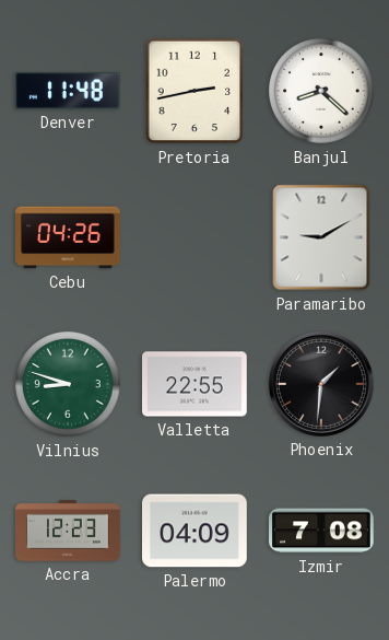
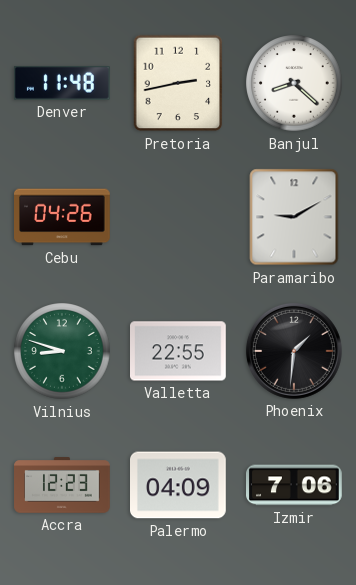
Izmir: 7:08 -> 7:06
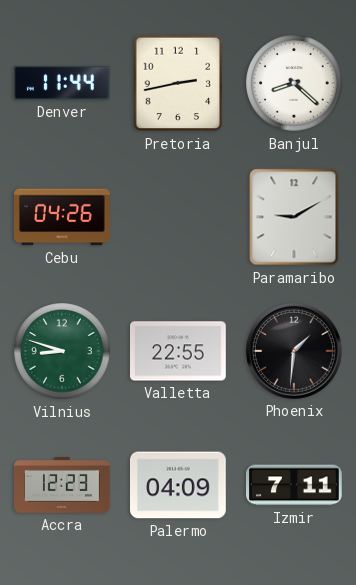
Denver: 11:48 -> 11:44
Izmir: 7:06 -> 7:11
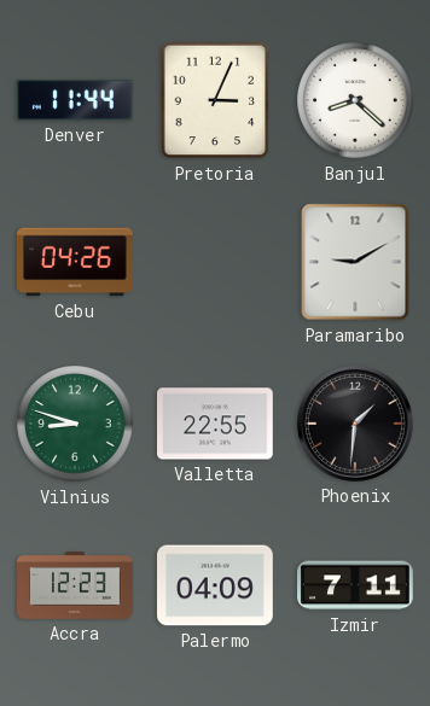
Pretoria: 2:43 -> 3:04
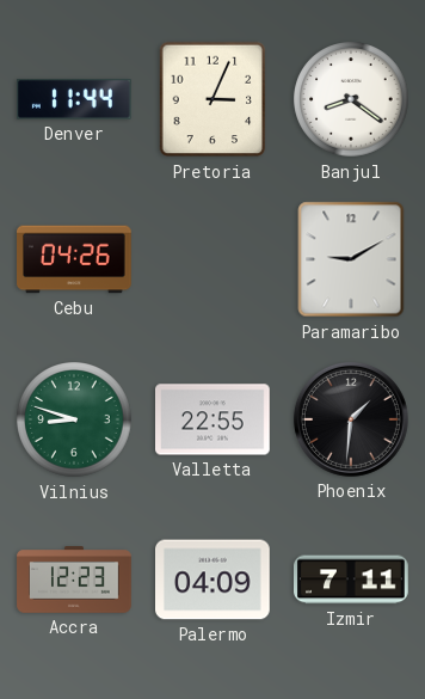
Banjul: 8:22 -> 8:21
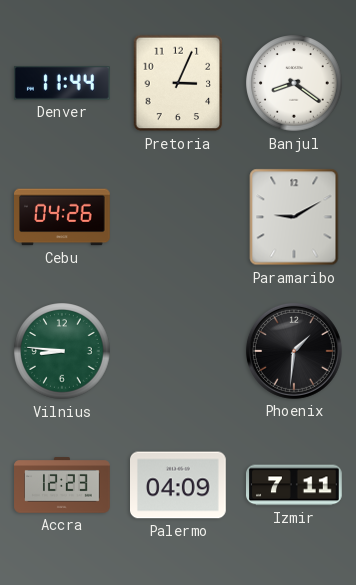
Vilnius: 8:48 -> 8:46
Valletta: 22:55 -> none
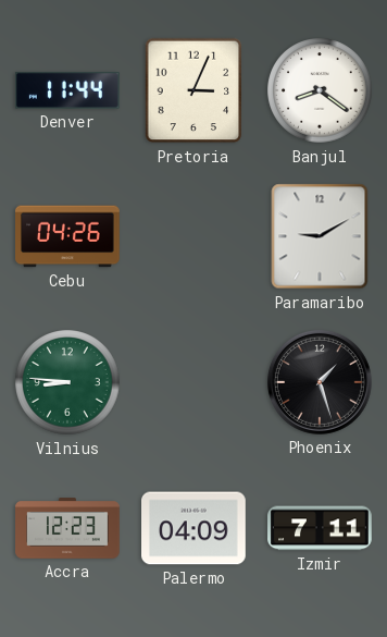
Phoenix: 1:31 -> 1:27
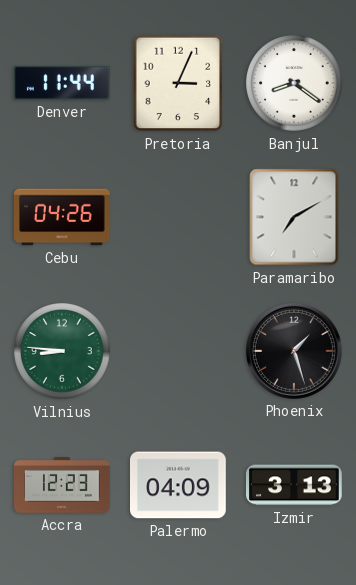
Paramaribo: 9:10 -> 7:10
Izmir: 7:11 -> 3:13
